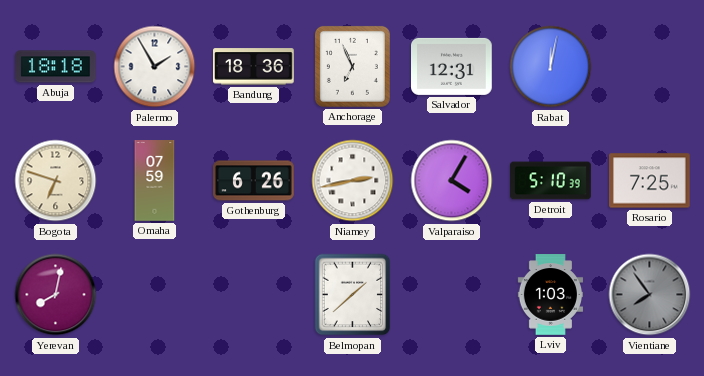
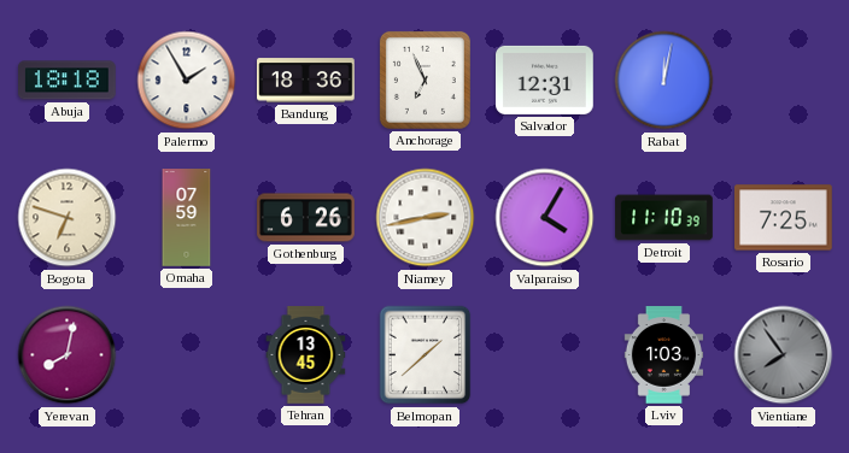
Detroit: 5:10 -> 11:10
Tehran: none -> 13:45
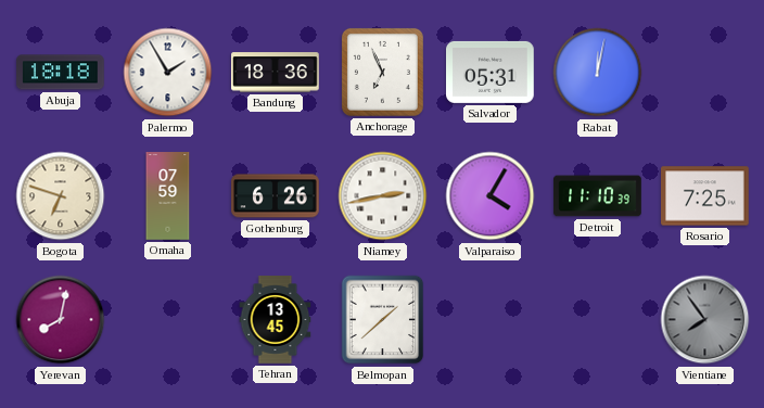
Salvador: 12:31 -> 05:31
Lviv: 1:03 -> none
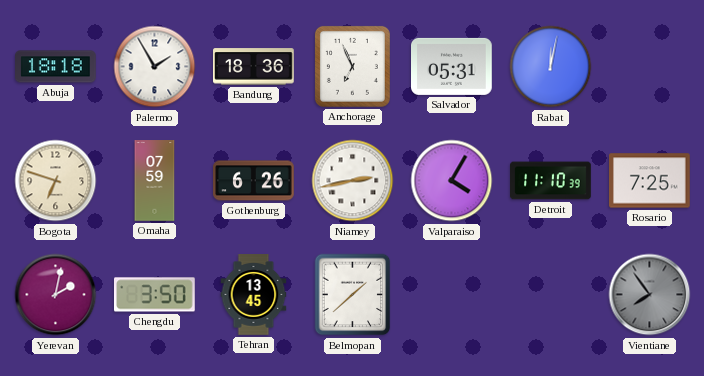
Yerevan: 8:02 -> 2:02
Chengdu: none -> 3:50
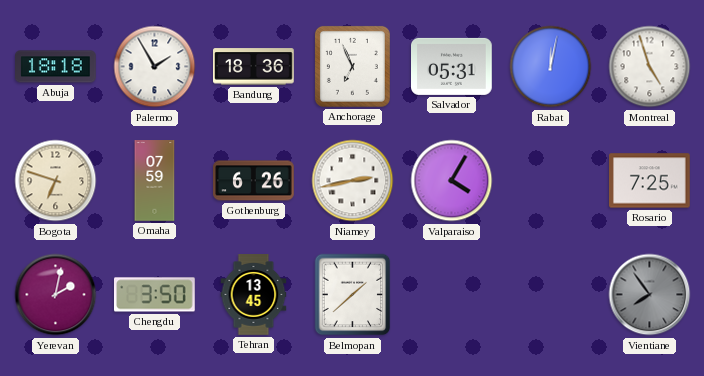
Montreal: none -> 4:57
Detroit: 11:10 -> none
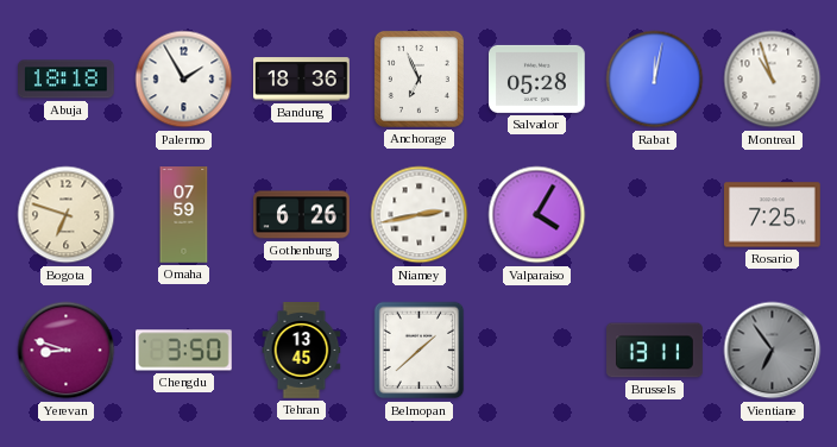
Salvador: 05:31 -> 05:28
Montreal: 4:57 -> 10:57
Yerevan: 2:02 -> 8:48
Brussels: none -> 13:11
Vientiane: 7:54 -> 6:54
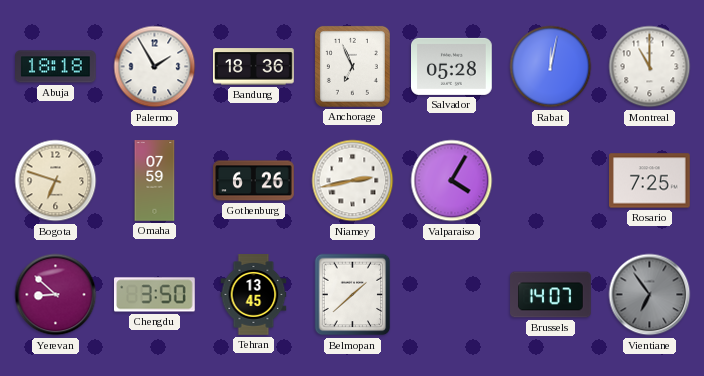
Montreal: 10:57 -> 11:00
Yerevan: 8:48 -> 8:52
Brussels: 13:11 -> 14:07
